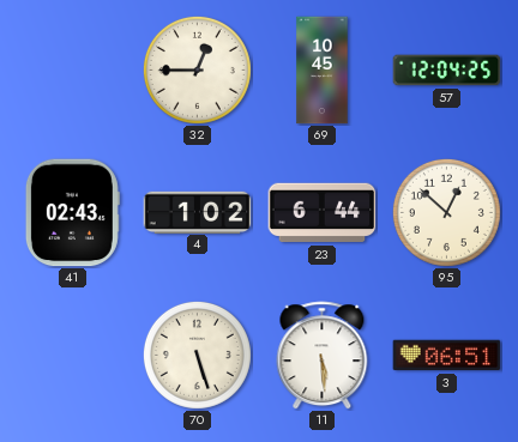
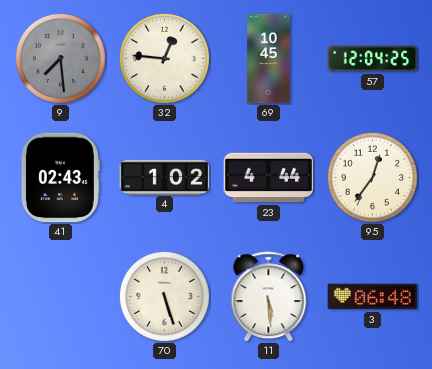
9: none -> 7:29
32: 12:45 -> 12:46
23: 6:44 -> 4:44
95: 12:52 -> 12:36
3: 06:51 -> 06:48
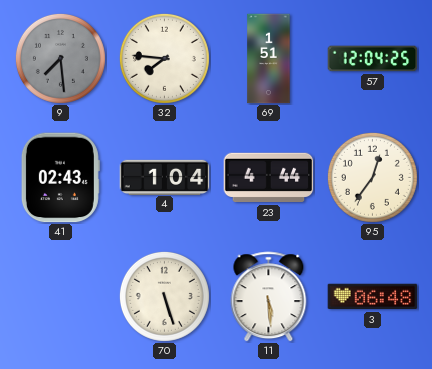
32: 12:46 -> 7:46
69: 10:45 -> 1:51
4: 1:02 -> 1:04
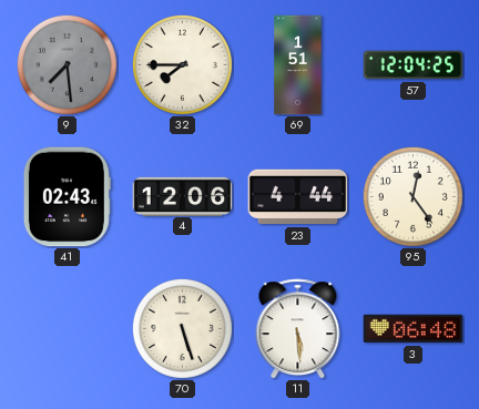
32: 7:46 -> 7:45
4: 1:04 -> 12:06
95: 12:36 -> 12:24
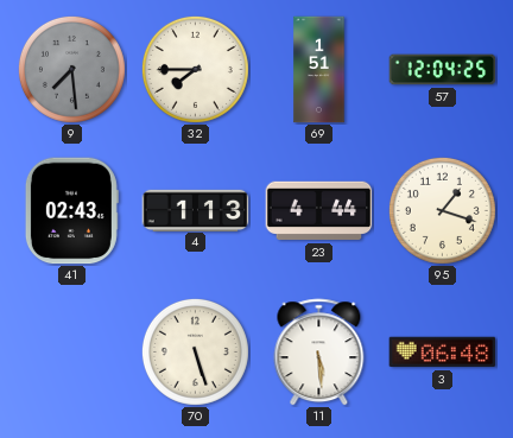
4: 12:06 -> 1:13
95: 12:24 -> 1:18
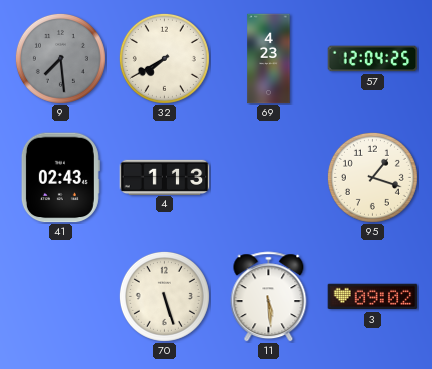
32: 7:45 -> 7:40
69: 1:51 -> 4:23
23: 4:44 -> none
3: 06:48 -> 09:02
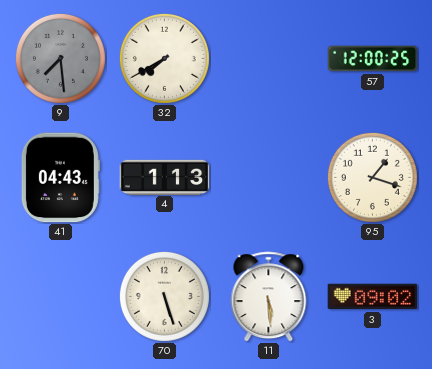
69: 4:23 -> none
57: 12:04 -> 12:00
41: 02:43 -> 04:43
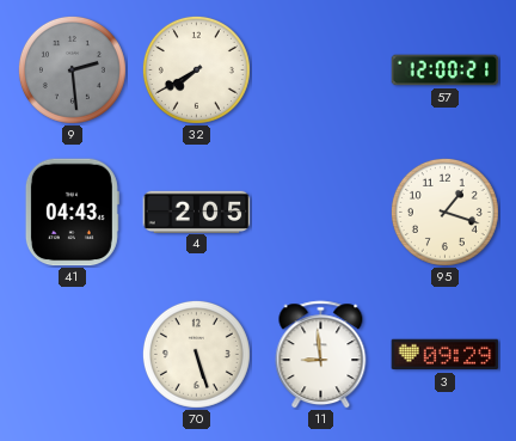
9: 7:29 -> 2:29
57: 12:00:25 -> 12:00:21
4: 1:13 -> 2:05
11: 5:29 -> 8:59
3: 09:02 -> 09:29
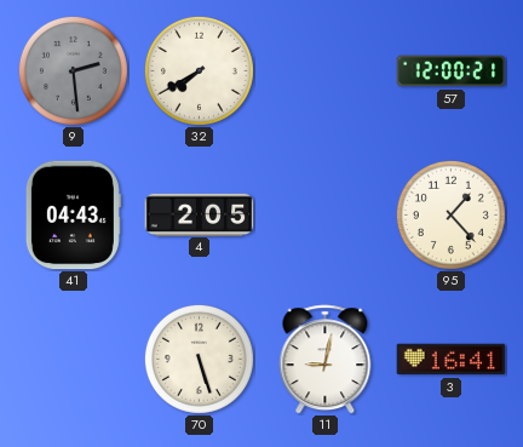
95: 1:18 -> 1:23
11: 8:59 -> 9:02
3: 09:29 -> 16:41
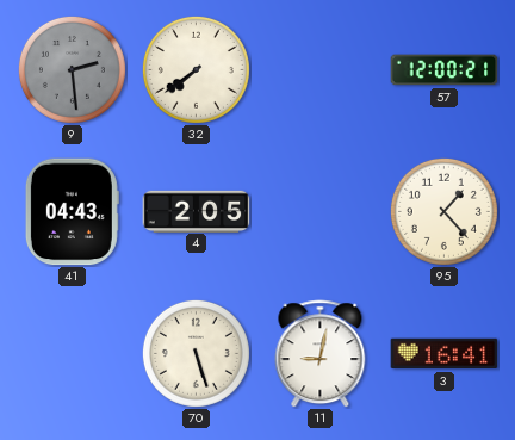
32: 7:40 -> 7:39
